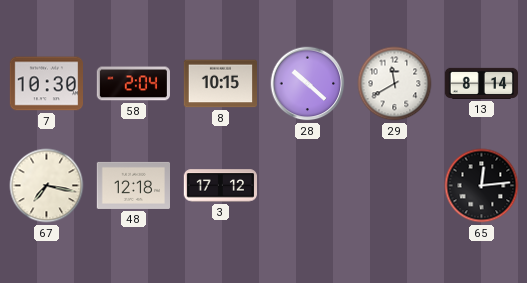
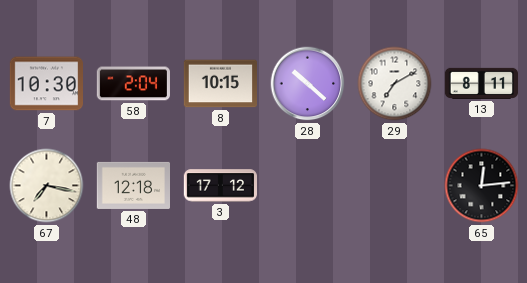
29: 11:40 -> 7:10
13: 8:14 -> 8:11
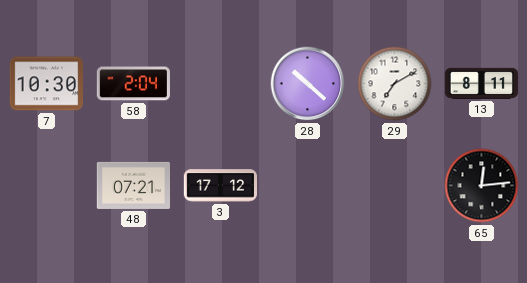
8: 10:15 -> none
67: 7:17 -> none
48: 12:18 -> 07:21
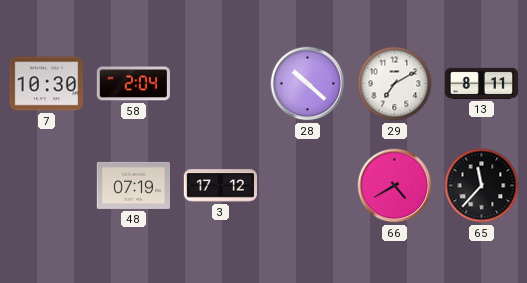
48: 07:21 -> 07:19
66: none -> 4:40
65: 12:14 -> 11:37
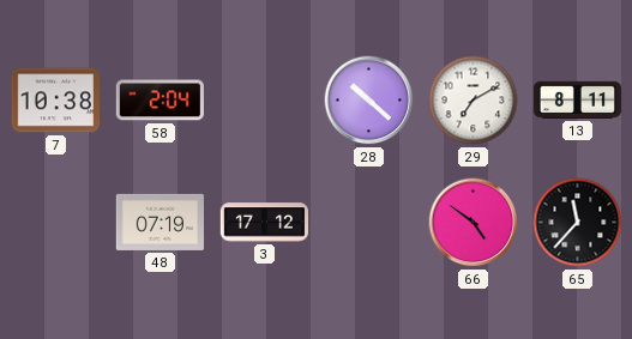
7: 10:30 -> 10:38
66: 4:40 -> 4:51
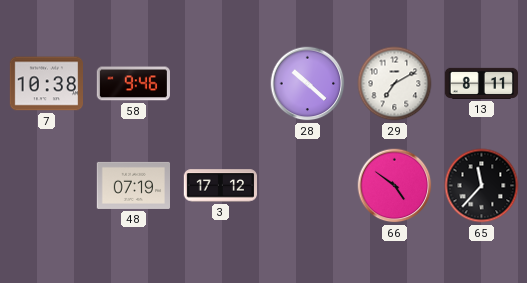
58: 2:04 -> 9:46
